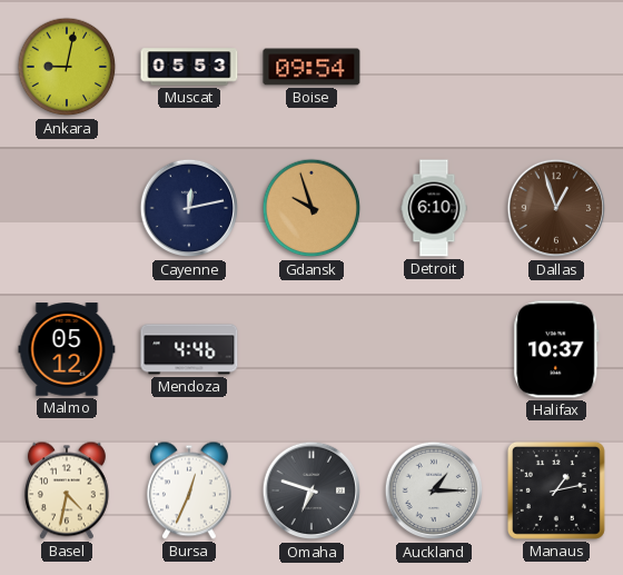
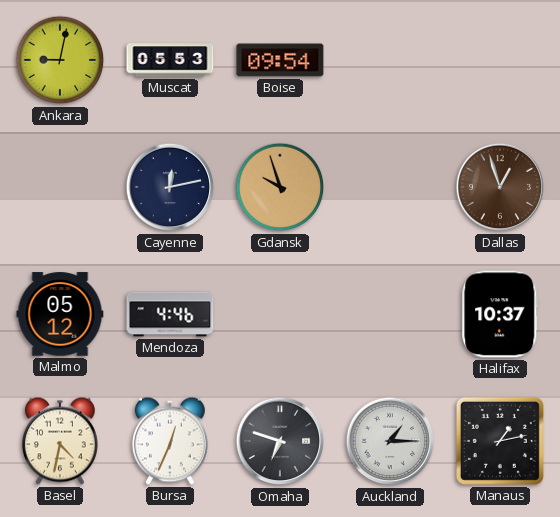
Detroit: 6:10 -> none
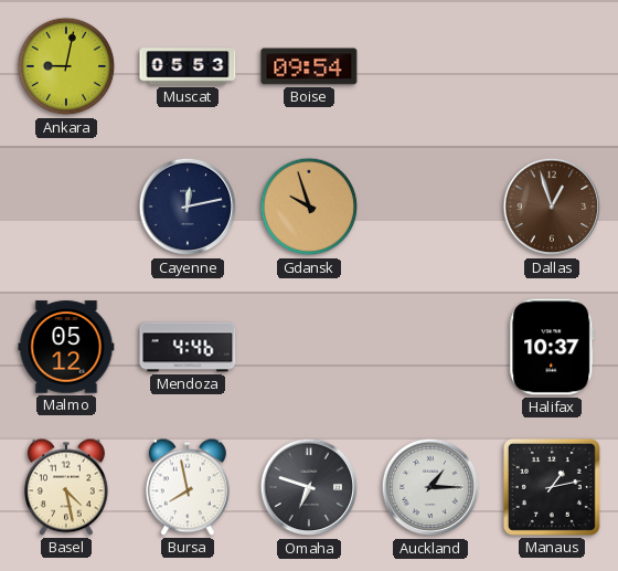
Basel: 4:32 -> 4:28
Bursa: 12:34 -> 7:58
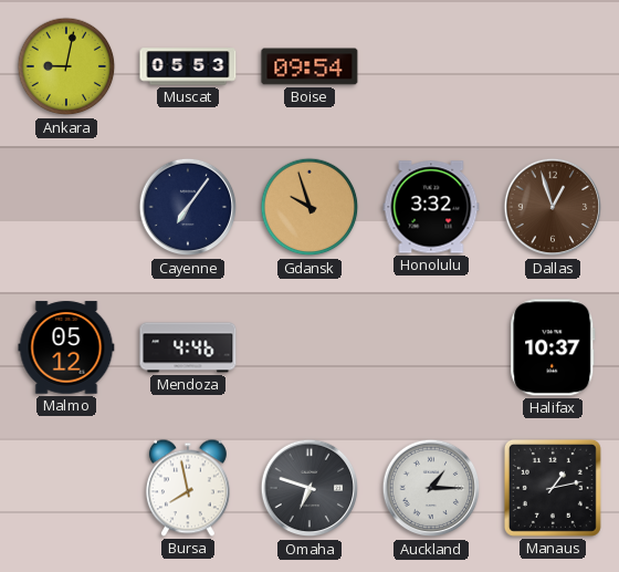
Cayenne: 12:13 -> 7:06
Honolulu: none -> 3:32
Basel: 4:28 -> none
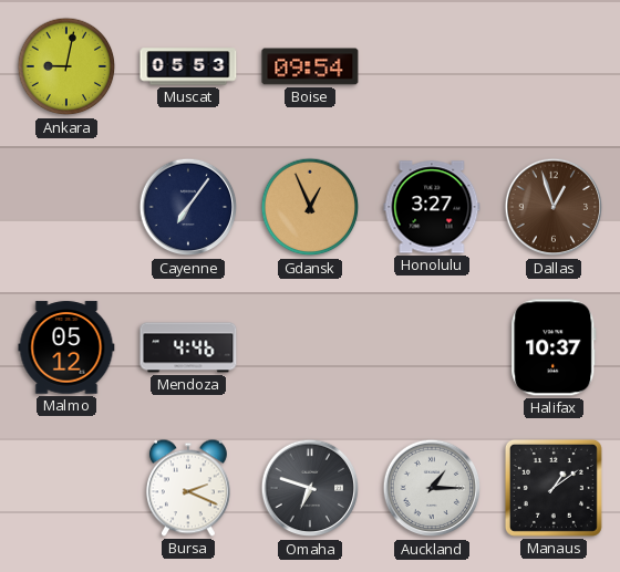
Gdansk: 9:57 -> 12:56
Honolulu: 3:32 -> 3:27
Bursa: 7:58 -> 2:19
Manaus: 1:13 -> 1:09
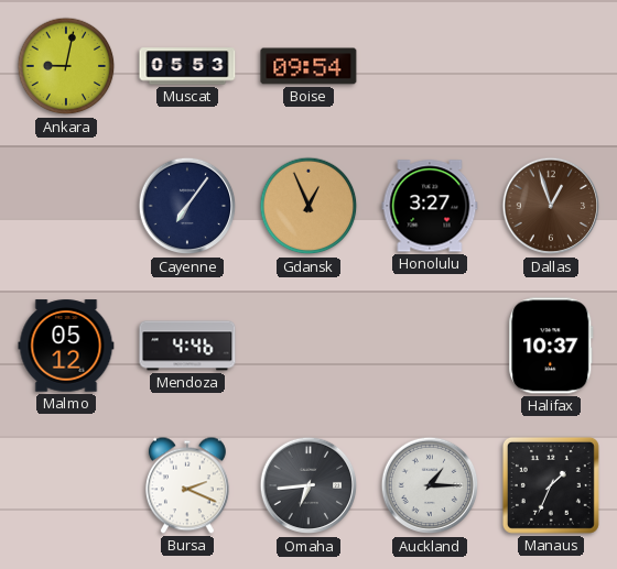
Omaha: 6:48 -> 6:44
Manaus: 1:09 -> 1:34
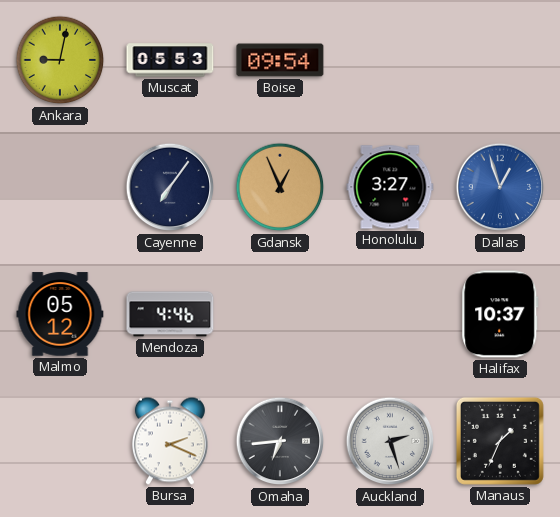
Dallas dial: brown -> blue
Auckland: 1:15 -> 2:27
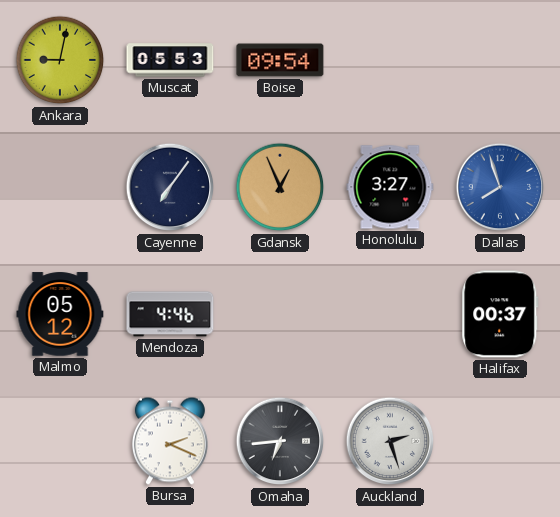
Dallas: 12:57 -> 7:57
Halifax: 10:37 -> 00:37
Manaus: 1:34 -> none
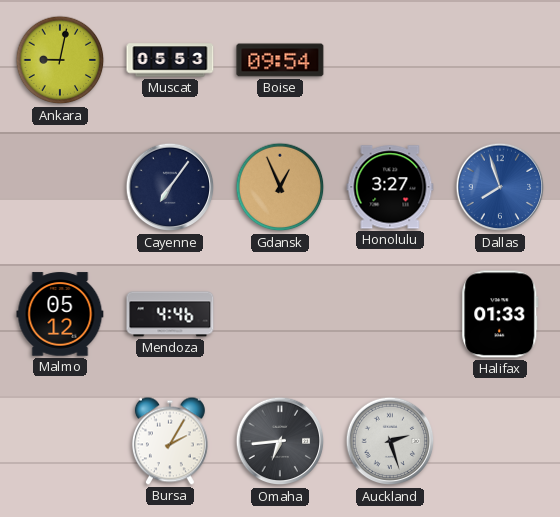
Halifax: 00:37 -> 01:33
Bursa: 2:19 -> 2:05
